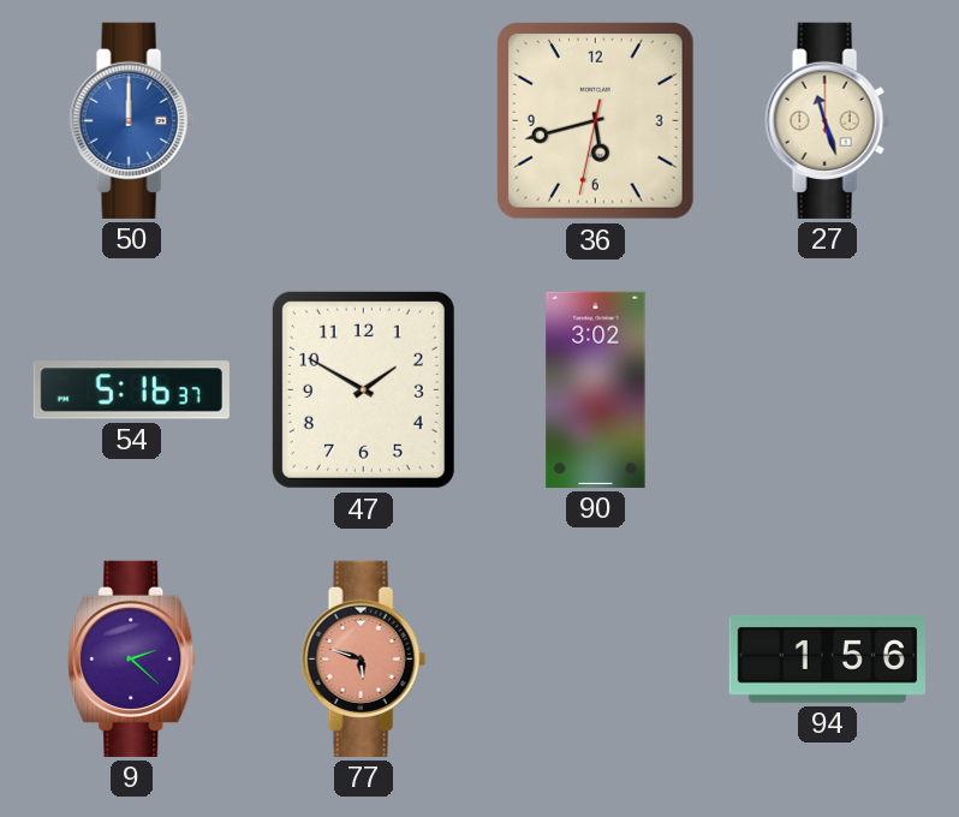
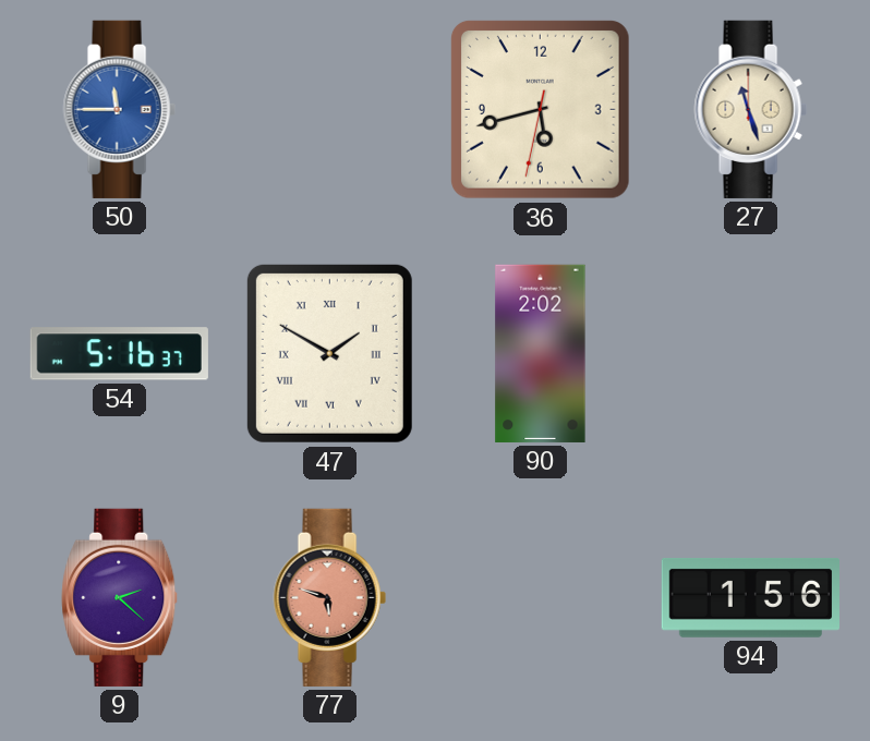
50: 12:00 -> 11:45
47 numerals: Arabic -> Roman
90: 3:02 -> 2:02
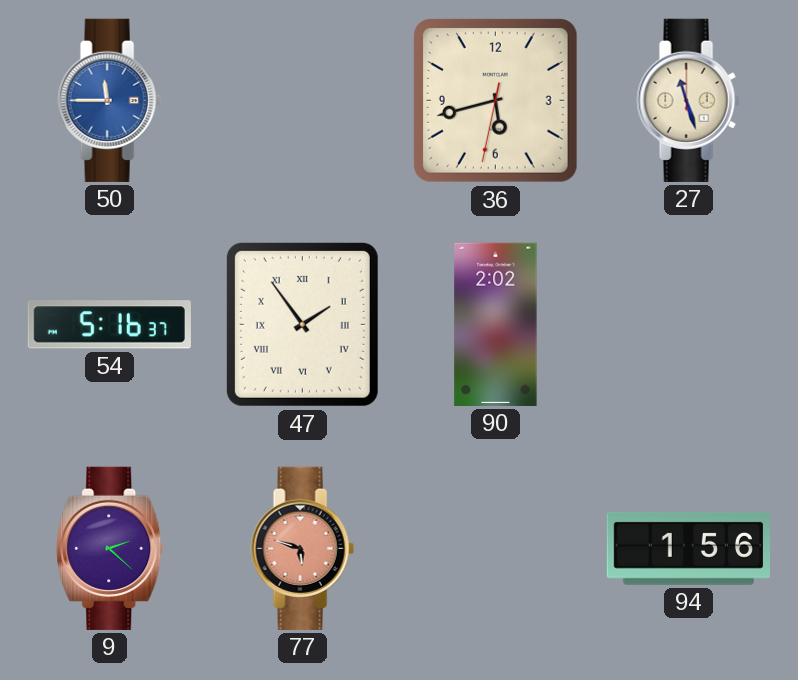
47: 1:50 -> 1:54
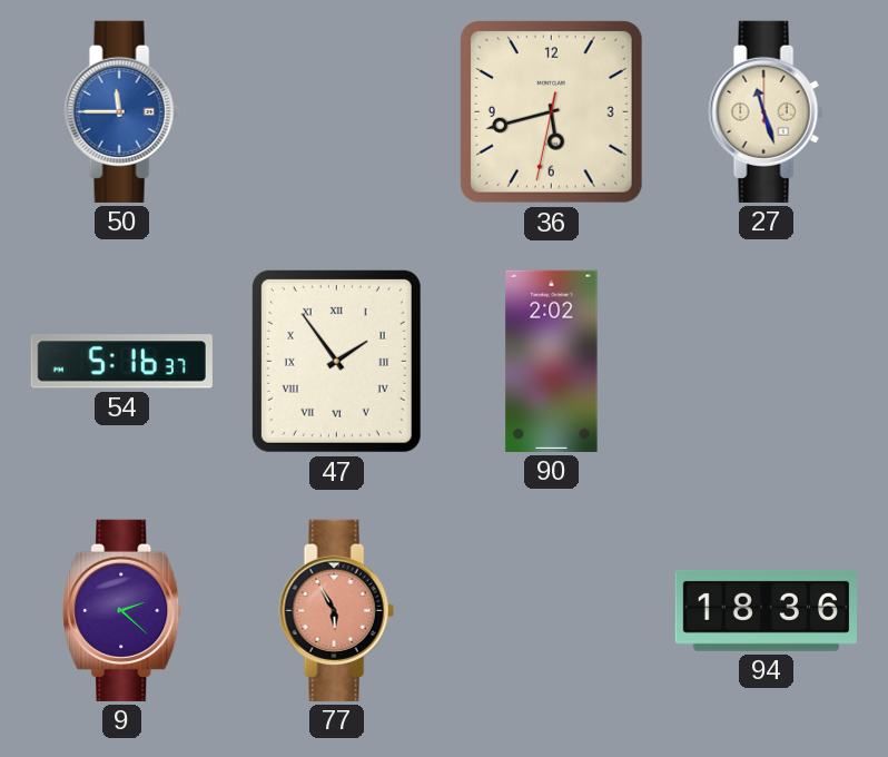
77: 5:48 -> 5:55
94: 1:56 -> 18:36
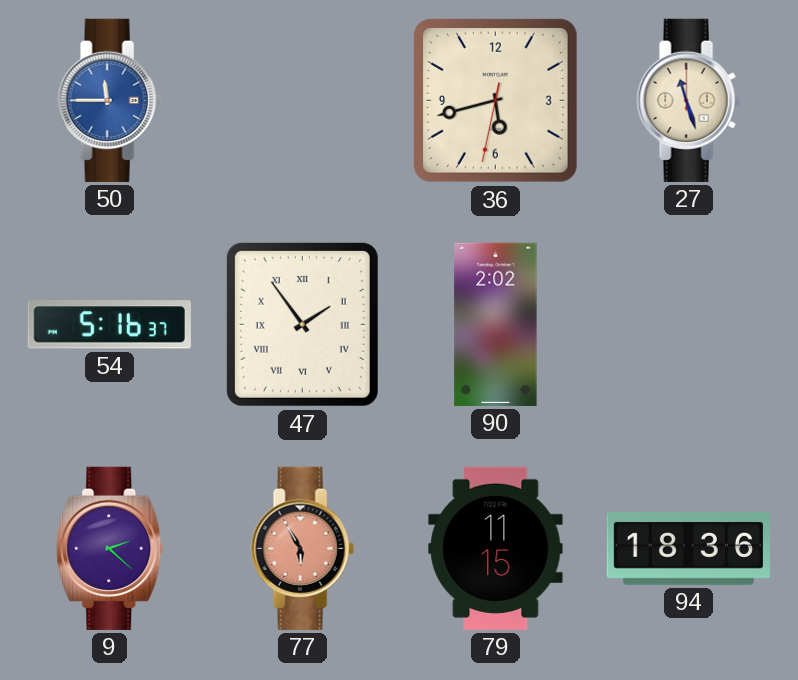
79: none -> 11:15
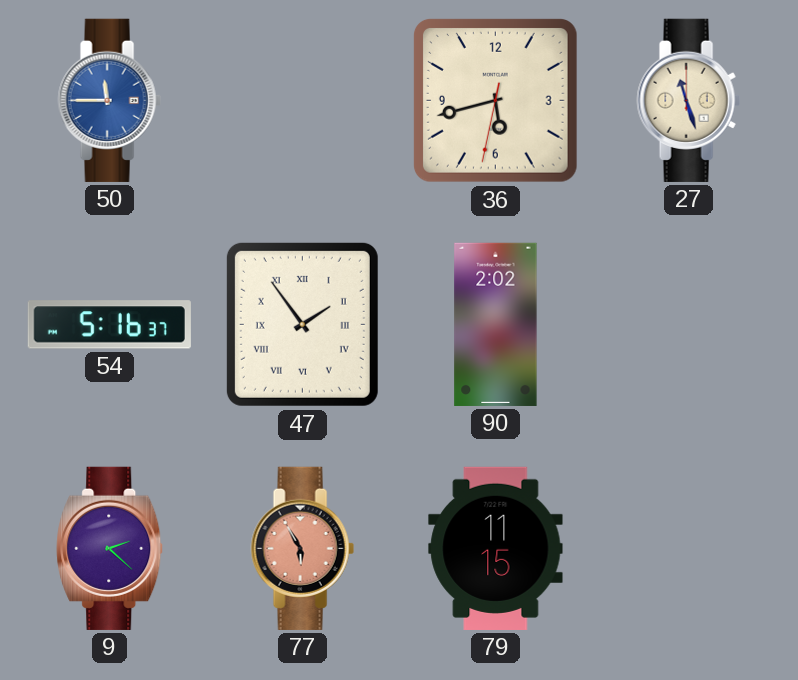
94: 18:36 -> none
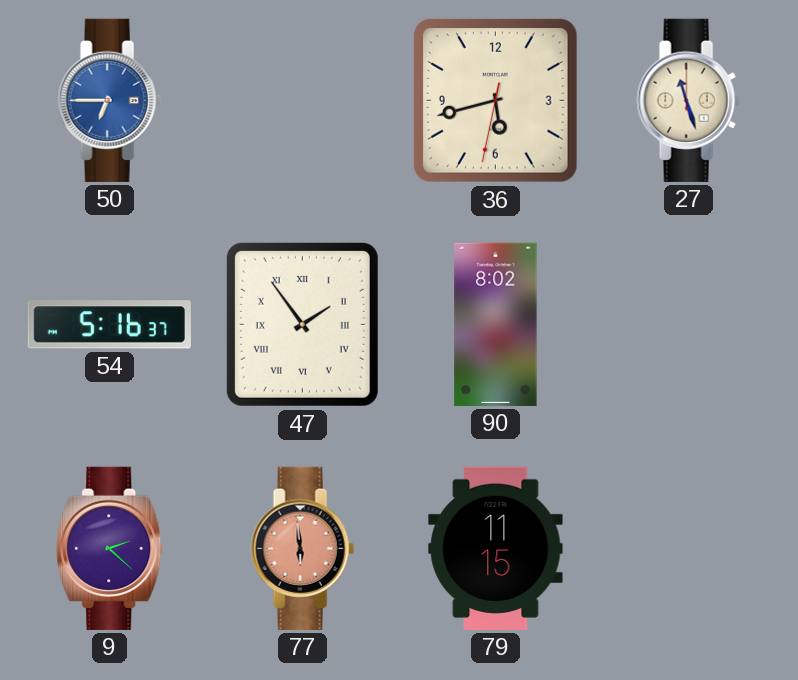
50: 11:45 -> 6:45
90: 2:02 -> 8:02
77: 5:55 -> 5:59
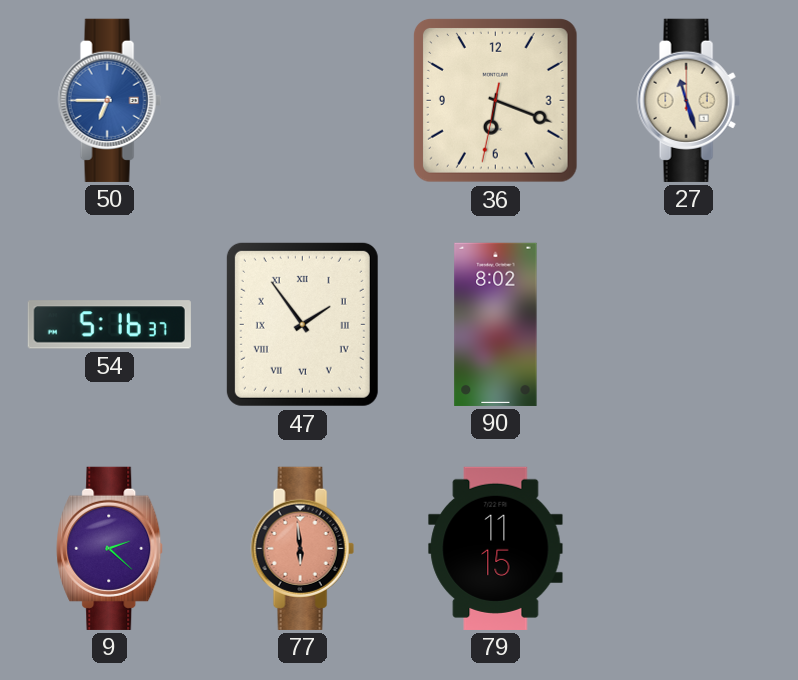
36: 5:42 -> 6:18
